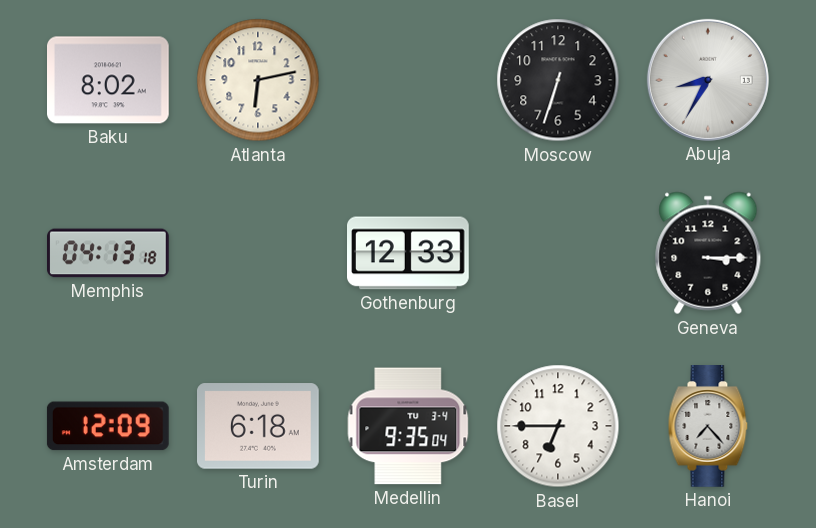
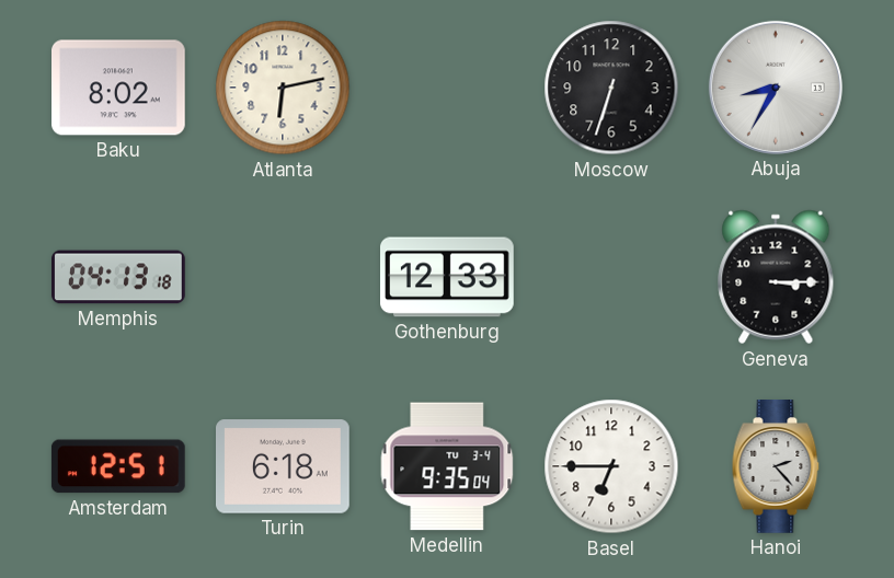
Amsterdam: 12:09 -> 12:51
Hanoi: 7:23 -> 2:23
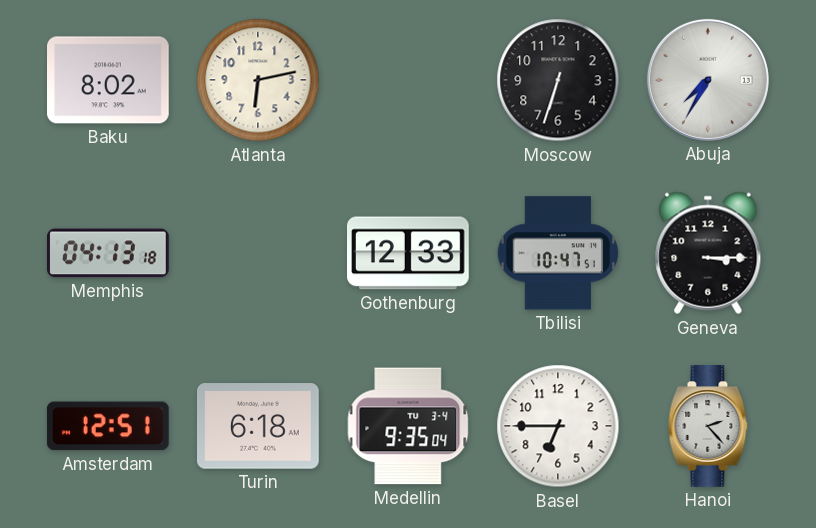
Abuja: 8:35 -> 7:35
Tbilisi: none -> 10:47
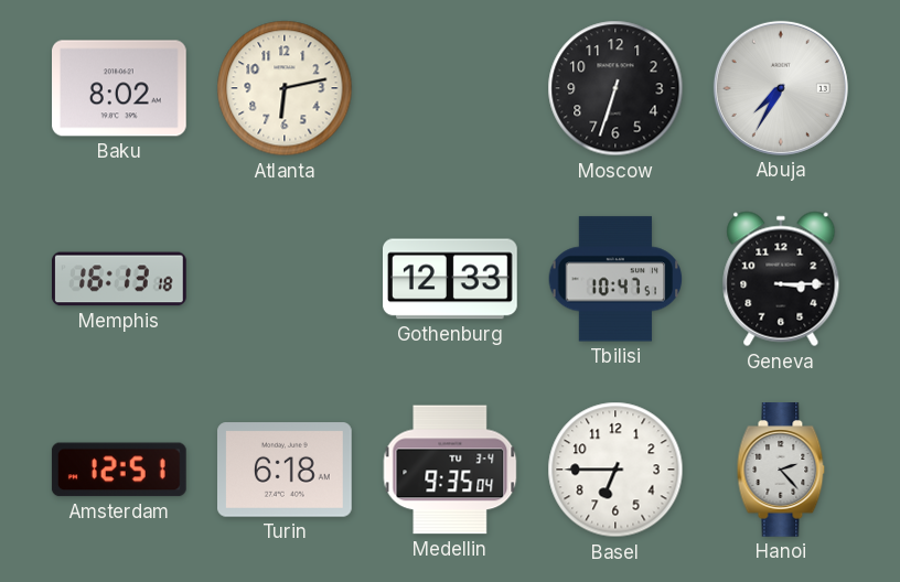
Memphis: 04:13 -> 16:13
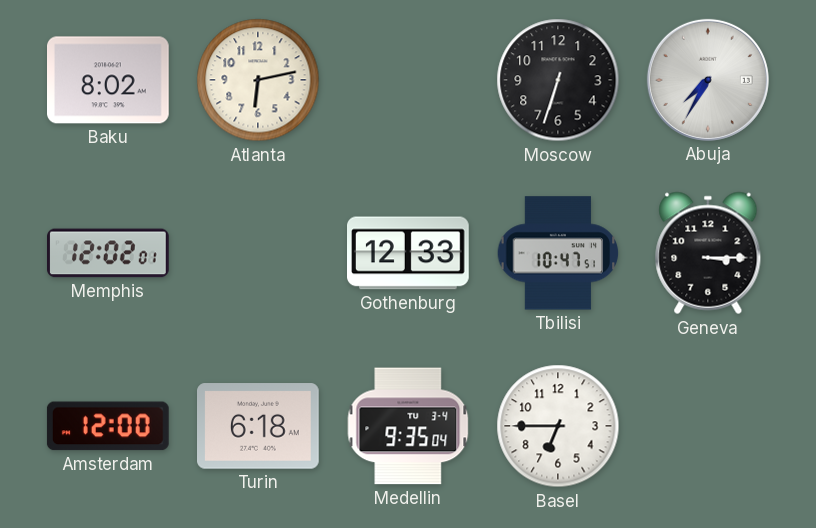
Memphis: 16:13 -> 12:02
Amsterdam: 12:51 -> 12:00
Hanoi: 2:23 -> none
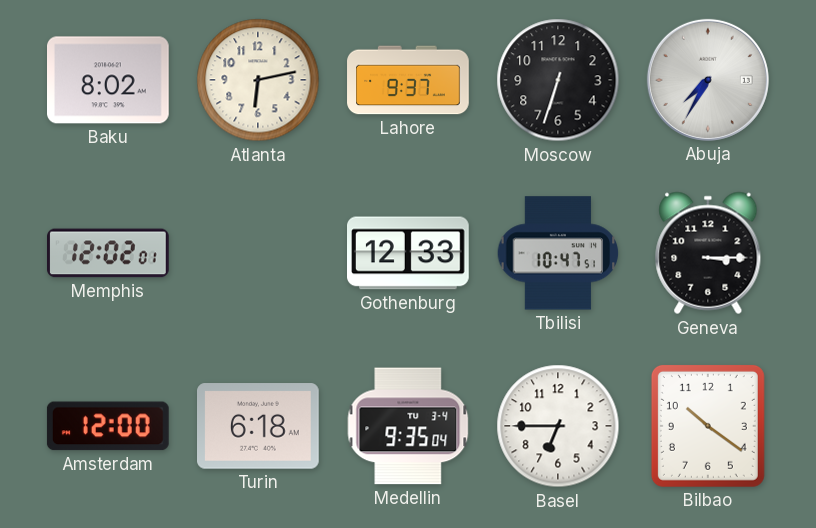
Lahore: none -> 9:37
Bilbao: none -> 10:21
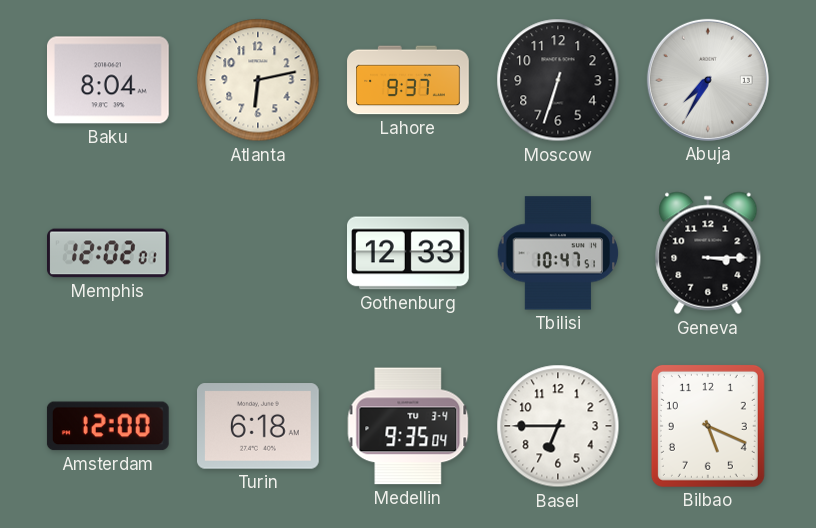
Baku: 8:02 -> 8:04
Bilbao: 10:21 -> 5:19
